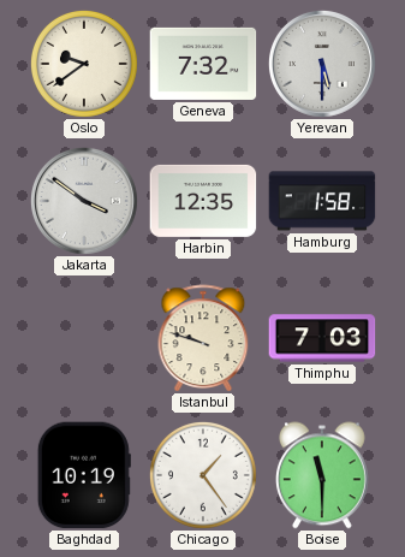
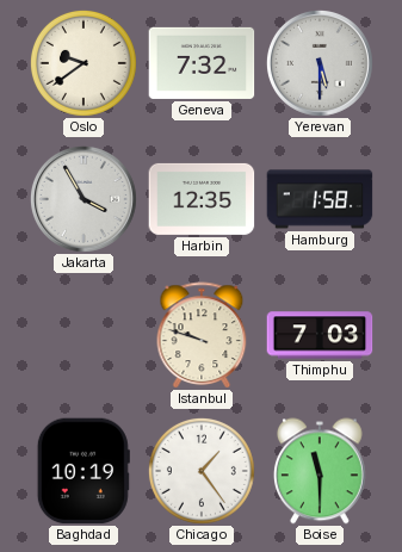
Jakarta: 3:51 -> 3:55
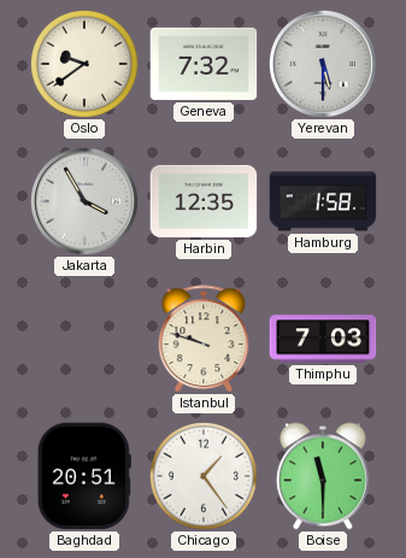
Baghdad: 10:19 -> 20:51
